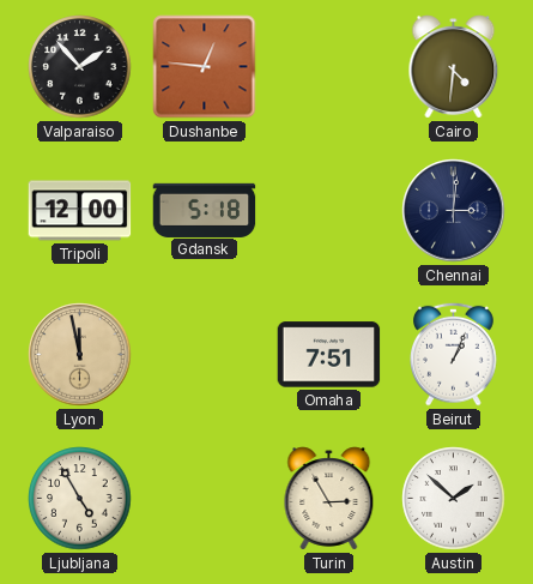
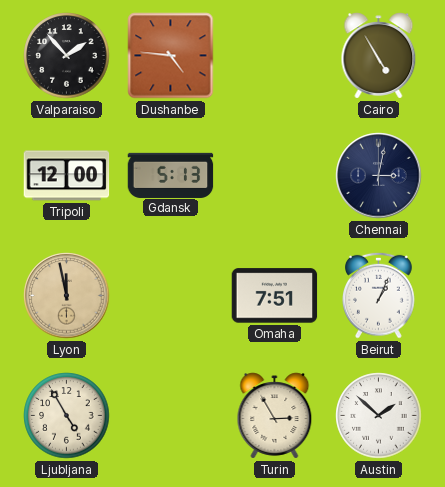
Dushanbe: 12:46 -> 4:46
Cairo: 4:31 -> 4:55
Gdansk: 5:18 -> 5:13
Chennai: 3:01 -> 3:02
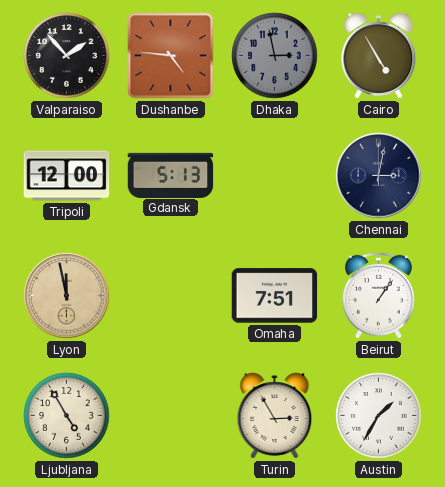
Dhaka: none -> 2:58
Beirut: 1:04 -> 1:06
Austin: 1:52 -> 1:35
